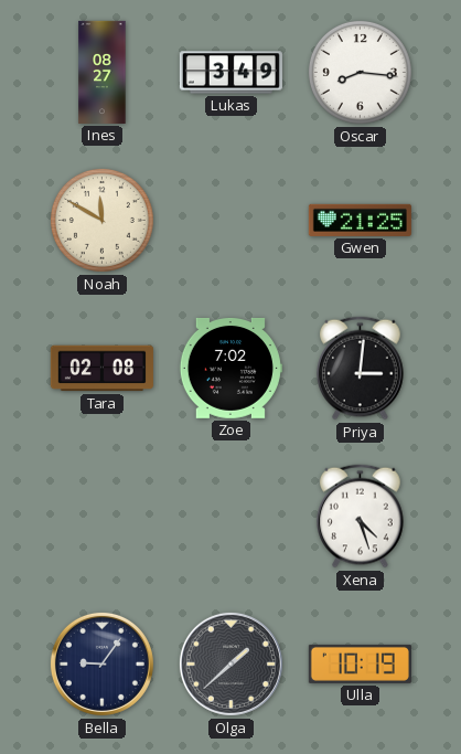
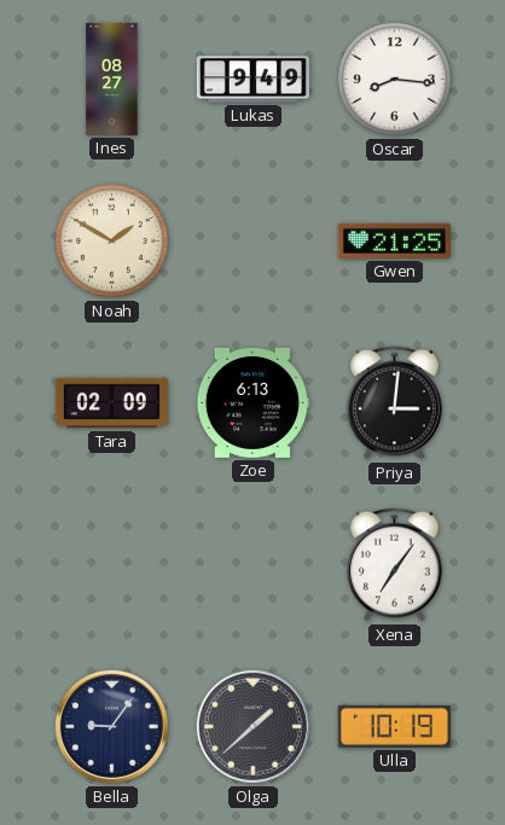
Lukas: 3:49 -> 9:49
Noah: 11:50 -> 1:50
Tara: 02:08 -> 02:09
Zoe: 7:02 -> 6:13
Xena: 4:27 -> 7:06
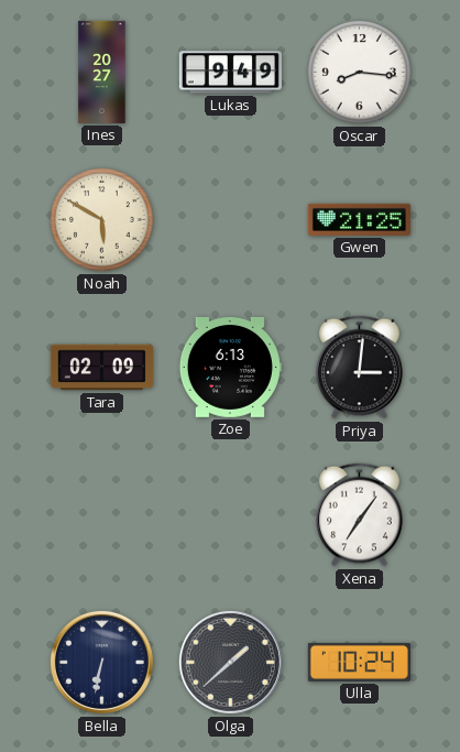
Ines: 08:27 -> 20:27
Noah: 1:50 -> 5:50
Bella: 9:06 -> 6:32
Ulla: 10:19 -> 10:24
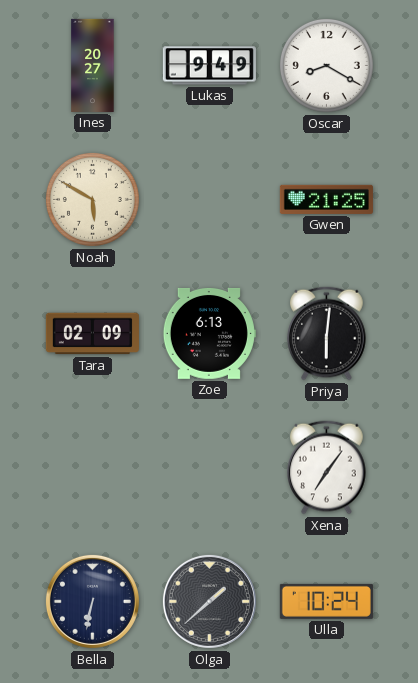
Oscar: 8:16 -> 8:20
Priya: 3:01 -> 6:01
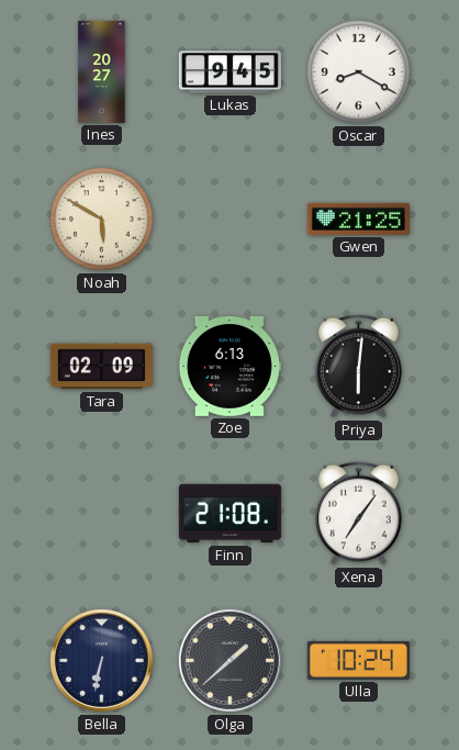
Lukas: 9:49 -> 9:45
Finn: none -> 21:08
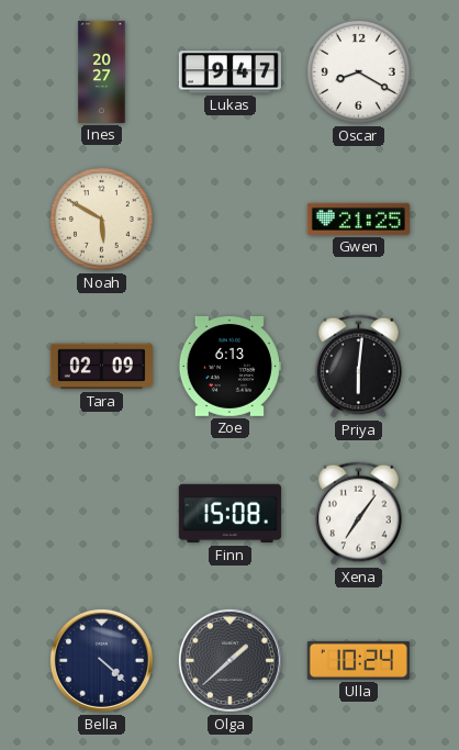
Lukas: 9:45 -> 9:47
Finn: 21:08 -> 15:08
Bella: 6:32 -> 4:22
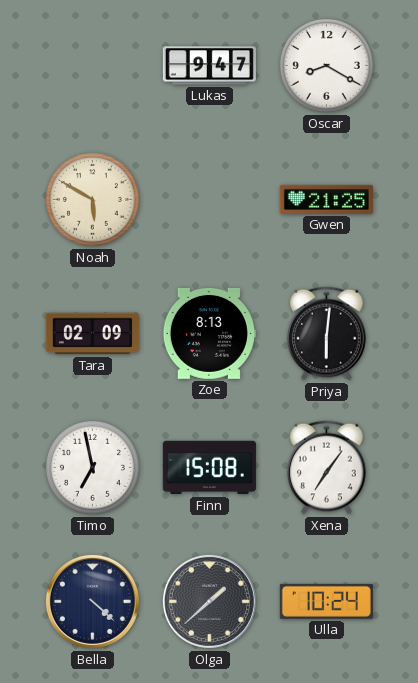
Ines: 20:27 -> none
Zoe: 6:13 -> 8:13
Timo: none -> 6:58
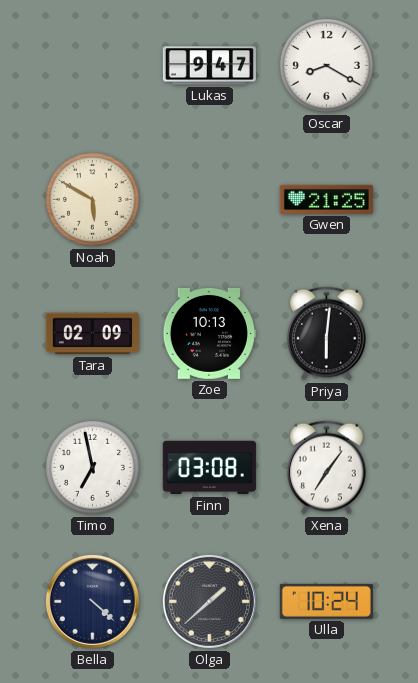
Zoe: 8:13 -> 10:13
Finn: 15:08 -> 03:08
